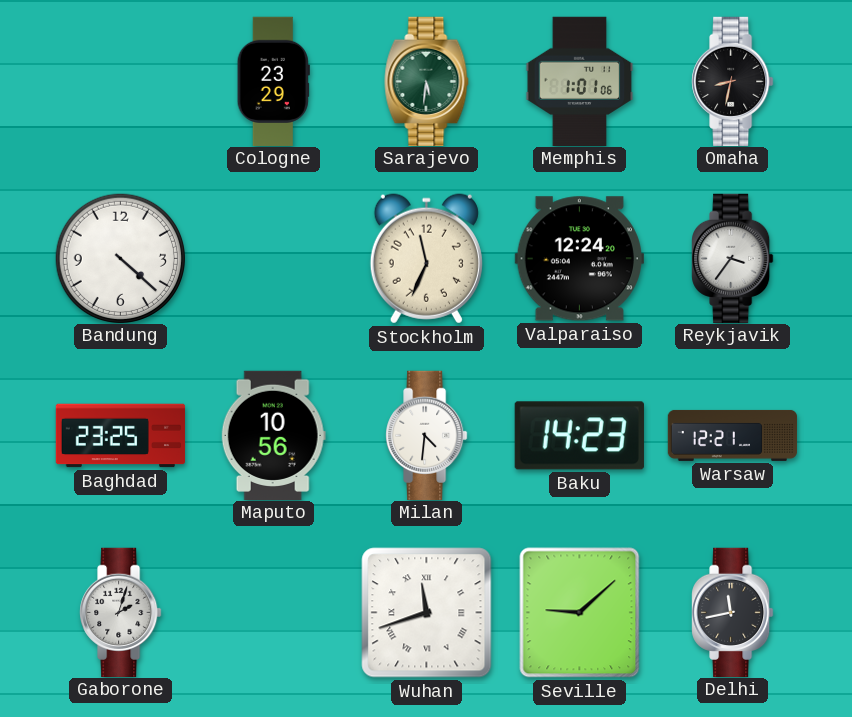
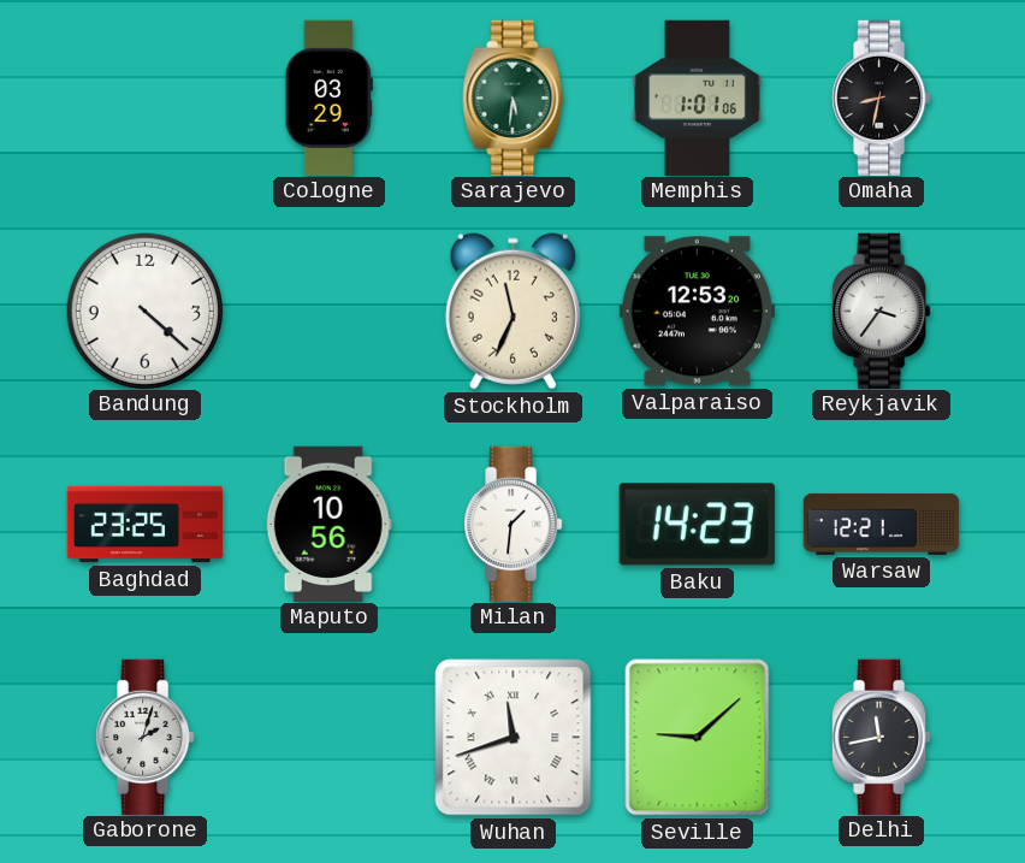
Cologne: 23:29 -> 03:29
Valparaiso: 12:24 -> 12:53
Milan: 4:31 -> 1:31
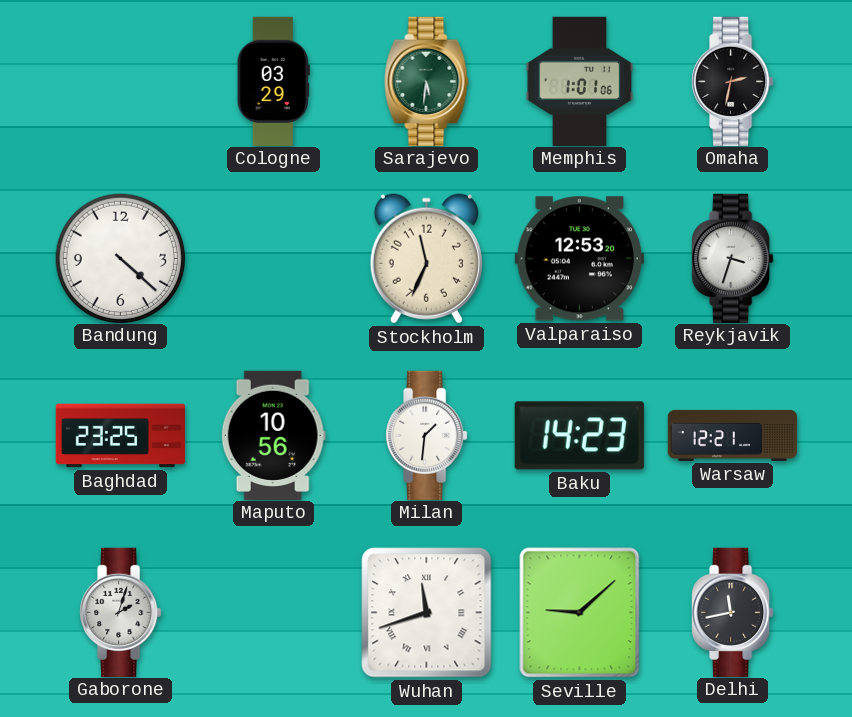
Omaha: 8:32 -> 2:32
Reykjavik: 3:36 -> 3:33
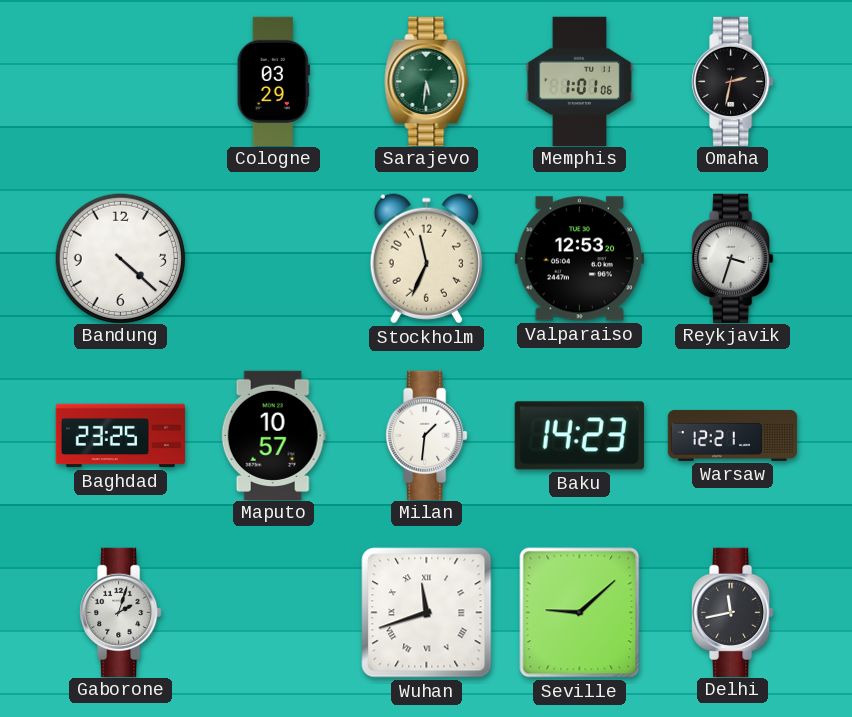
Maputo: 10:56 -> 10:57
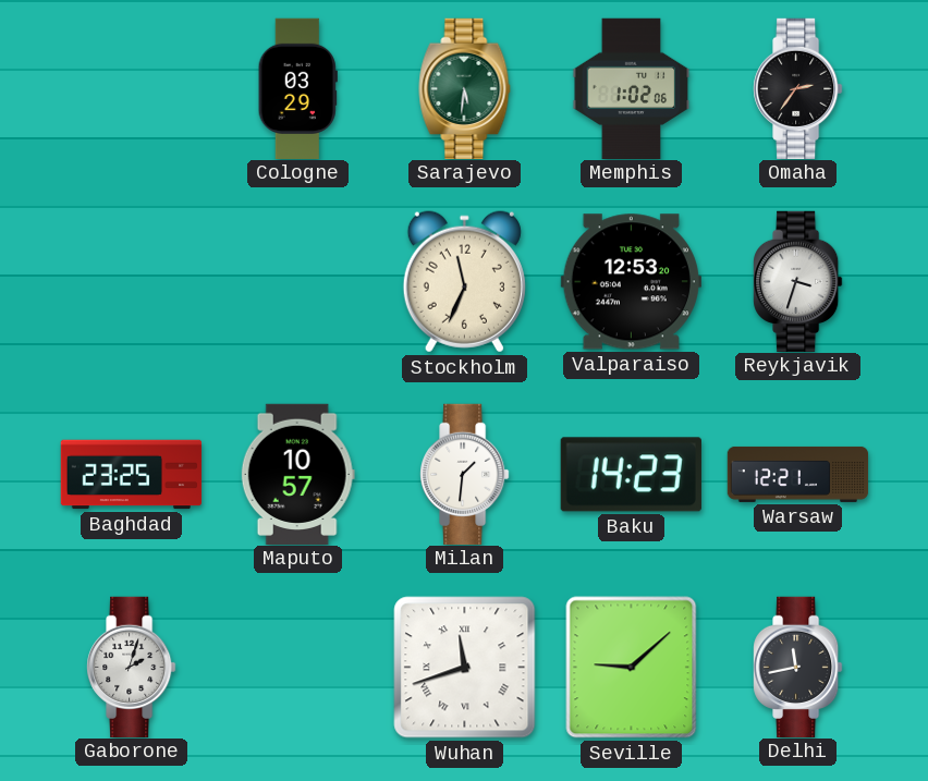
Memphis: 1:01 -> 1:02
Omaha: 2:32 -> 2:36
Bandung: 4:22 -> none
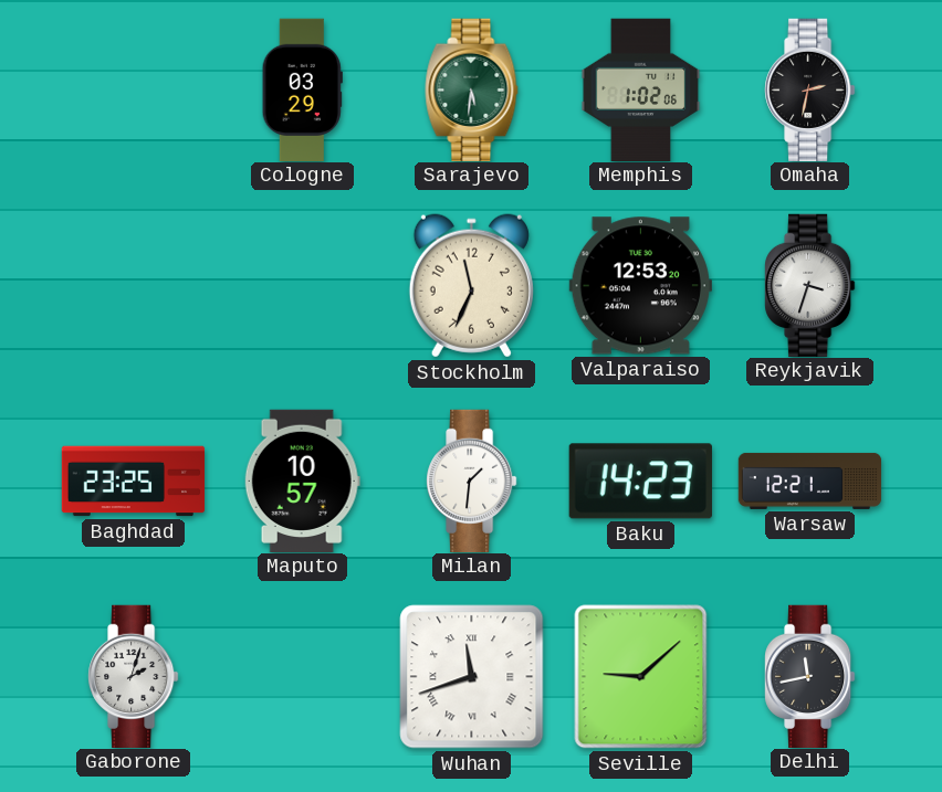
Omaha: 2:36 -> 2:32
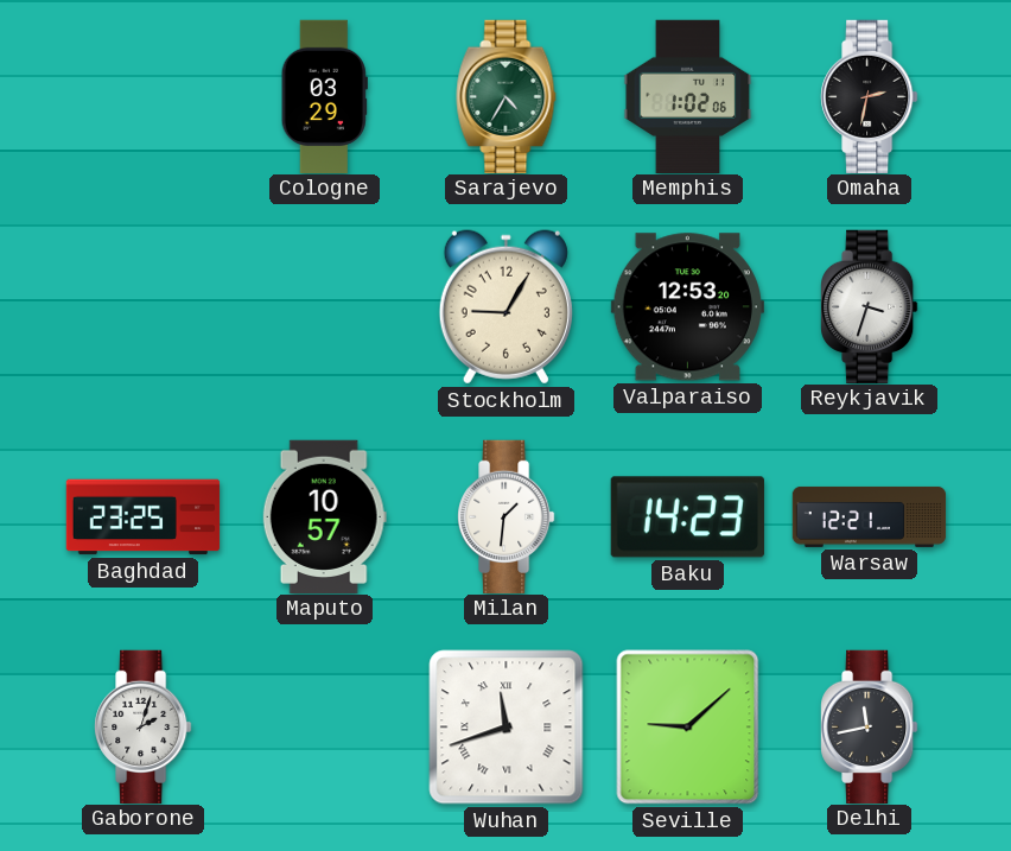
Sarajevo: 5:31 -> 4:35
Stockholm: 11:34 -> 9:05
